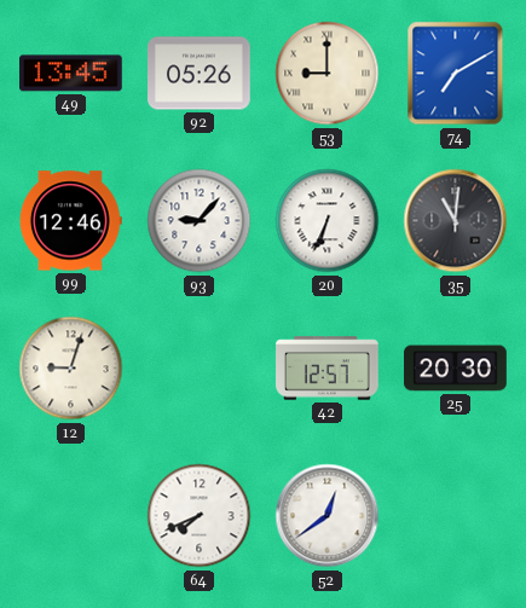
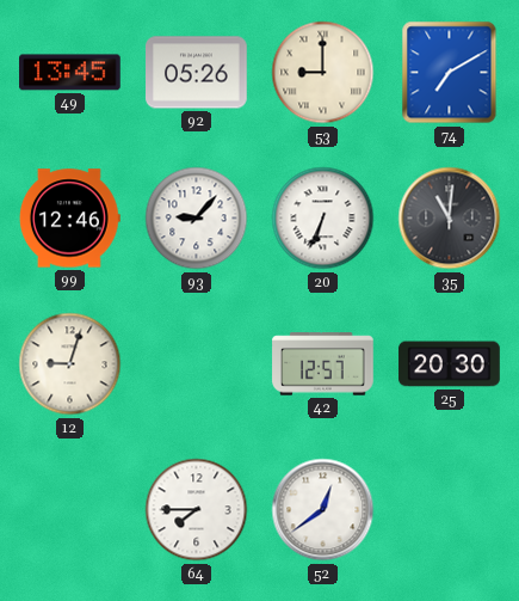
64: 7:41 -> 7:45
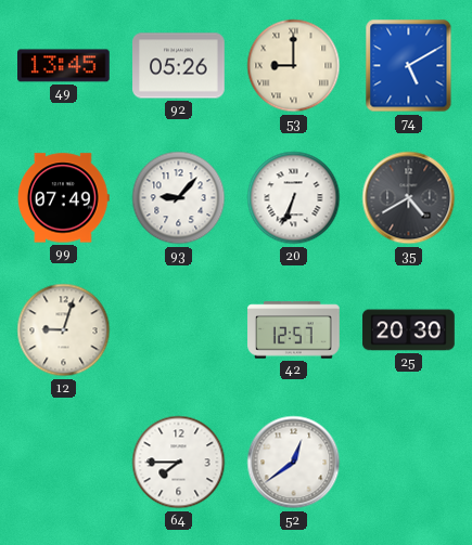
74: 7:10 -> 5:10
99: 12:46 -> 07:49
35: 11:01 -> 4:40
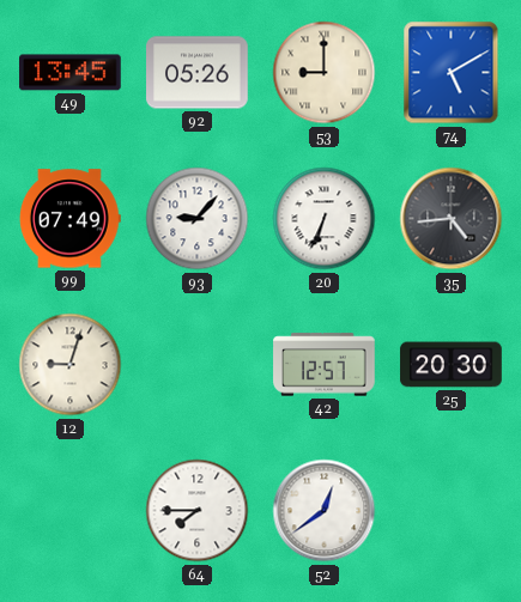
35: 4:40 -> 4:44
